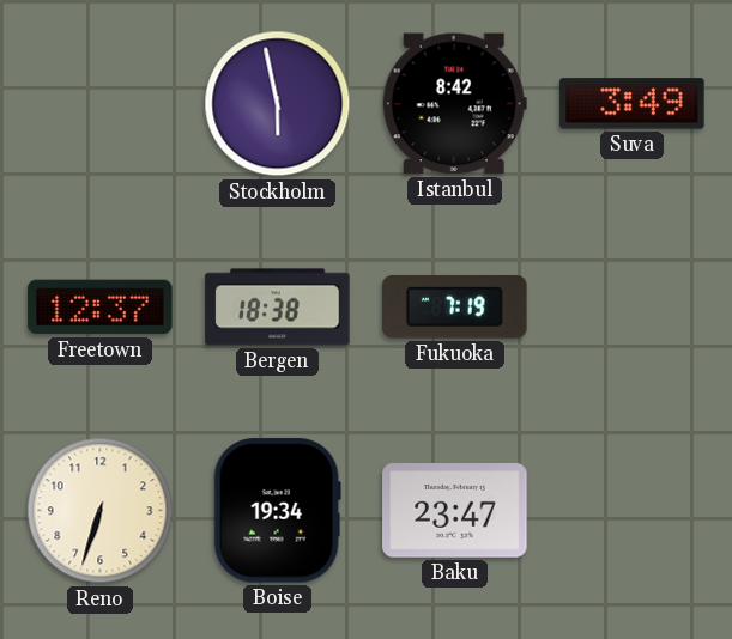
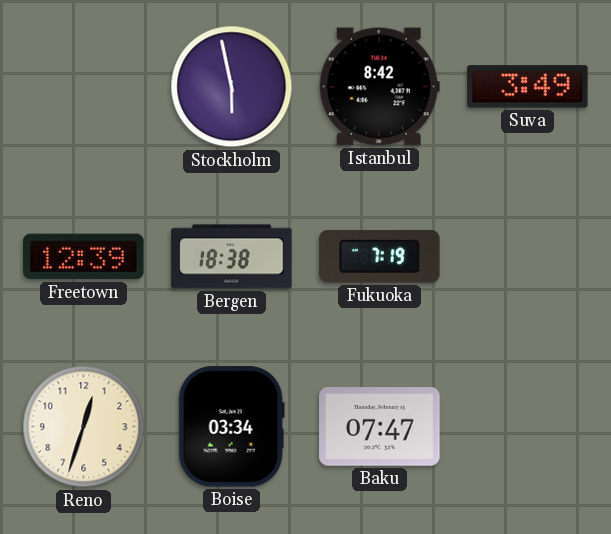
Freetown: 12:37 -> 12:39
Reno: 6:33 -> 12:33
Boise: 19:34 -> 03:34
Baku: 23:47 -> 07:47
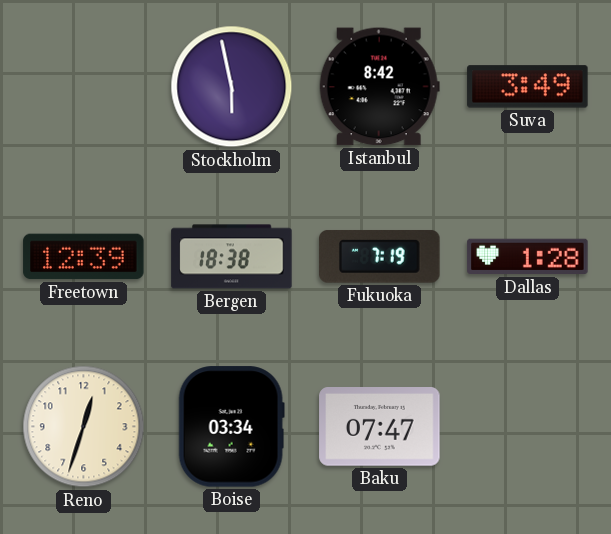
Dallas: none -> 1:28
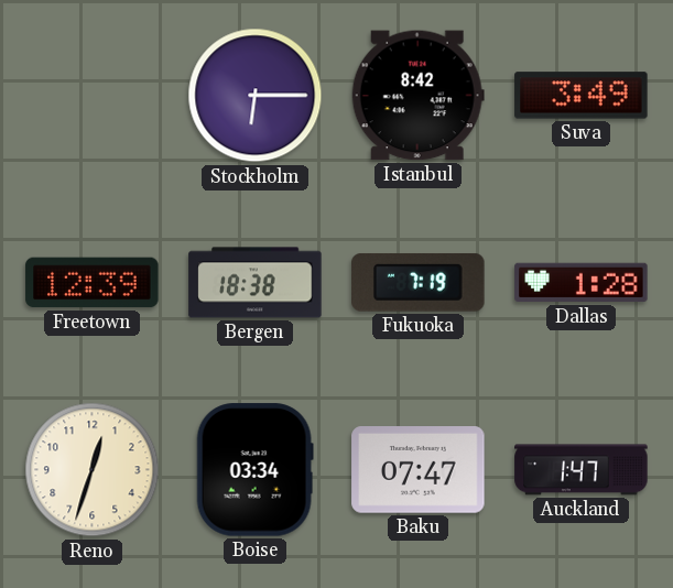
Stockholm: 5:58 -> 6:15
Auckland: none -> 1:47
